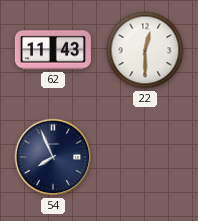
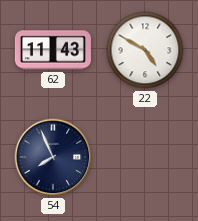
22: 12:30 -> 4:50
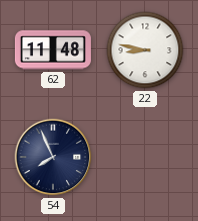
62: 11:43 -> 11:48
22: 4:50 -> 8:47
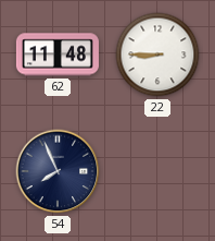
22: 8:47 -> 8:45
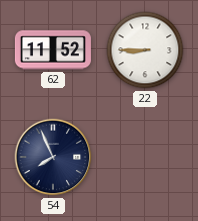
62: 11:48 -> 11:52
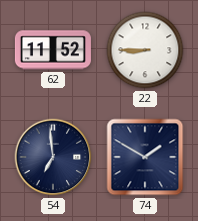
54: 7:56 -> 6:59
74: none -> 1:50
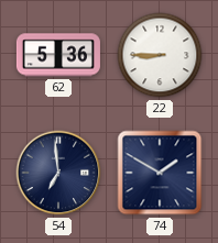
62: 11:52 -> 5:36
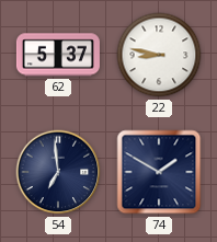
62: 5:36 -> 5:37
22: 8:45 -> 8:47
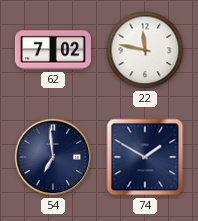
62: 5:37 -> 7:02
22: 8:47 -> 11:47
